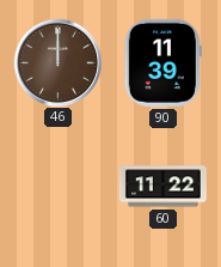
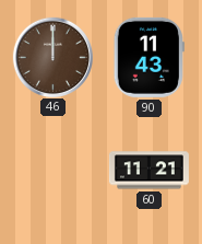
90: 11:39 -> 11:43
60: 11:22 -> 11:21
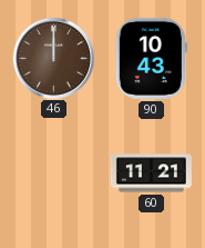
90: 11:43 -> 10:43
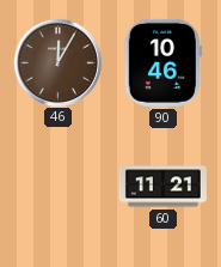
46: 12:00 -> 12:05
90: 10:43 -> 10:46
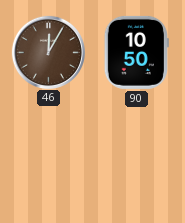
90: 10:46 -> 10:50
60: 11:21 -> none
